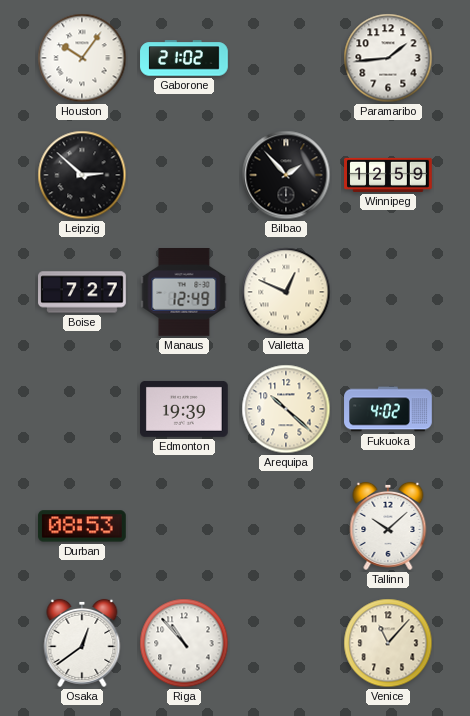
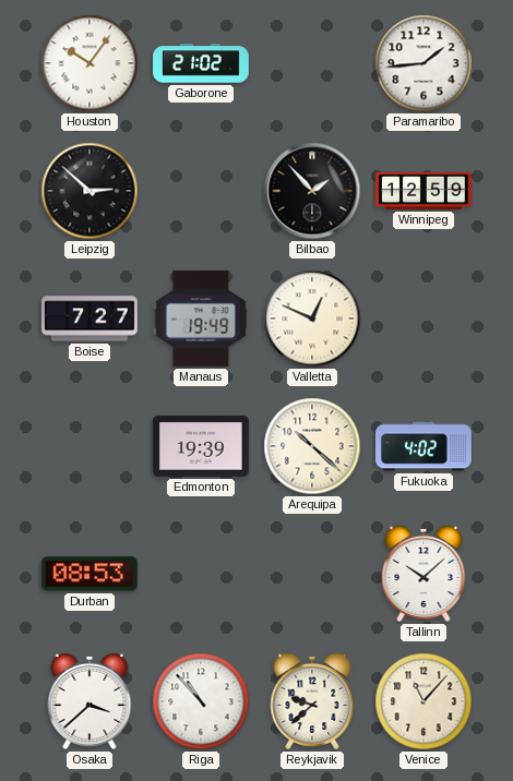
Manaus: 12:49 -> 19:49
Osaka: 12:39 -> 3:38
Reykjavik: none -> 9:38
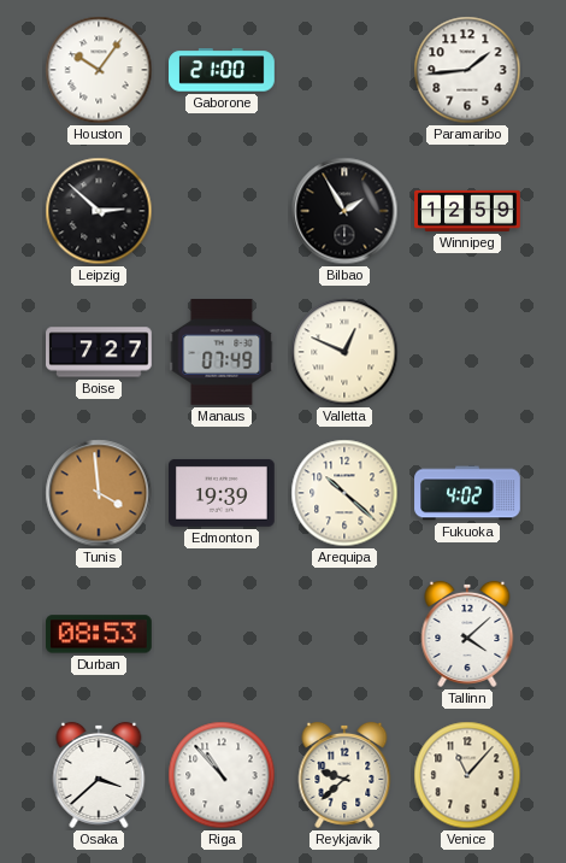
Gaborone: 21:02 -> 21:00
Bilbao: 1:53 -> 1:55
Manaus: 19:49 -> 07:49
Tunis: none -> 3:59
Tallinn: 10:08 -> 4:08
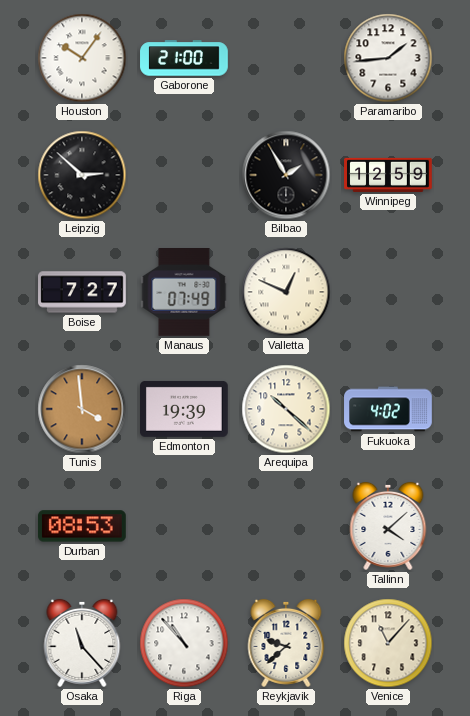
Osaka: 3:38 -> 11:23
